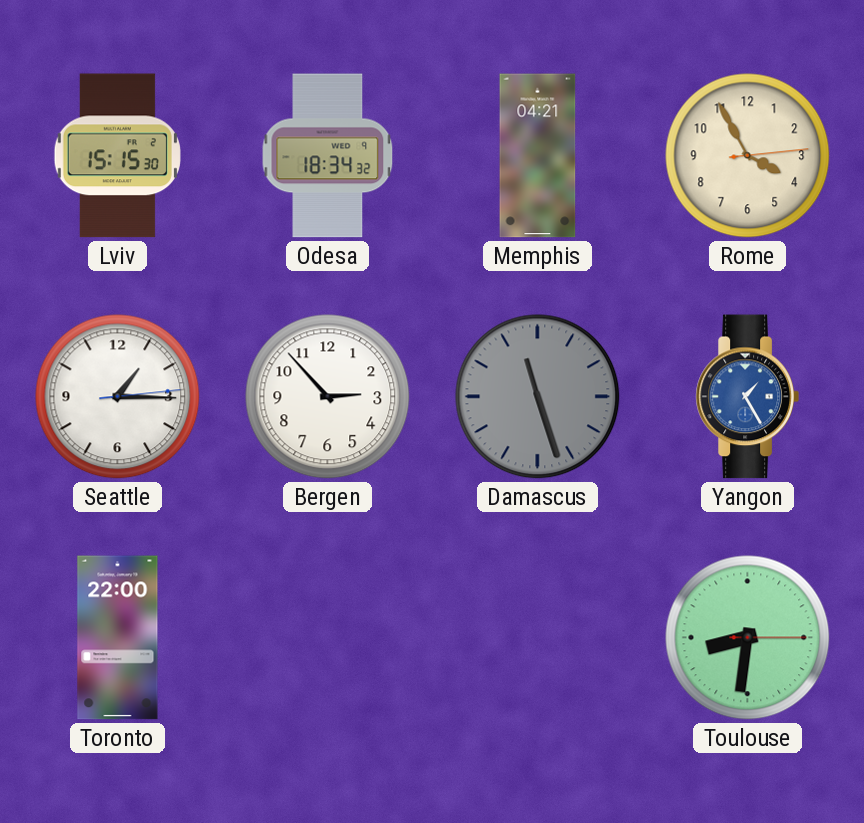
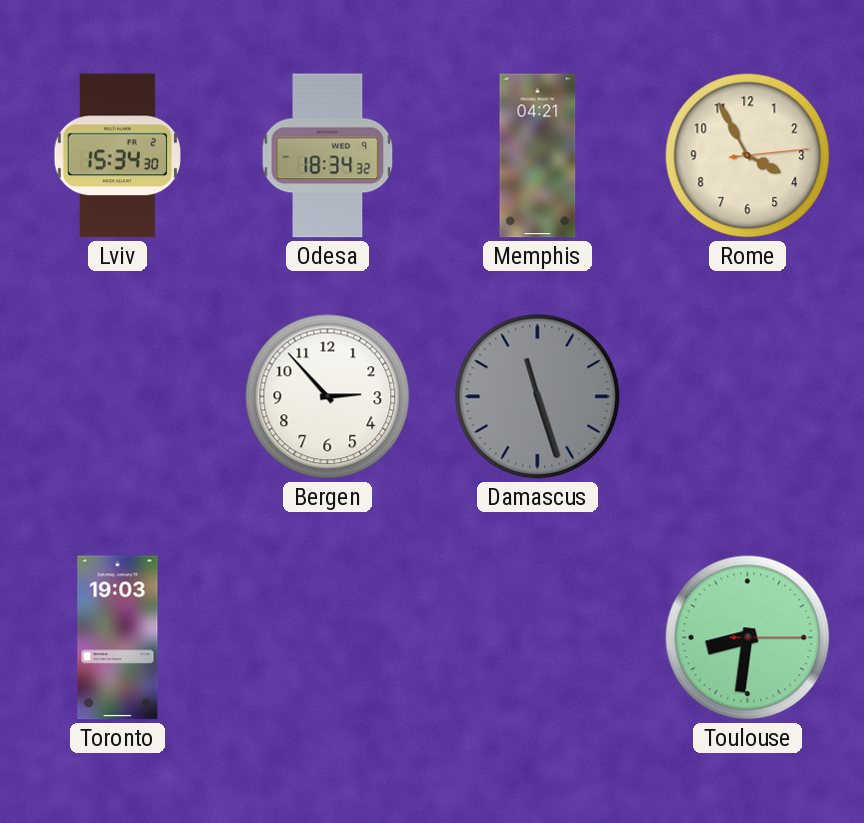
Lviv: 15:15 -> 15:34
Seattle: 1:15 -> none
Yangon: 1:25 -> none
Toronto: 22:00 -> 19:03
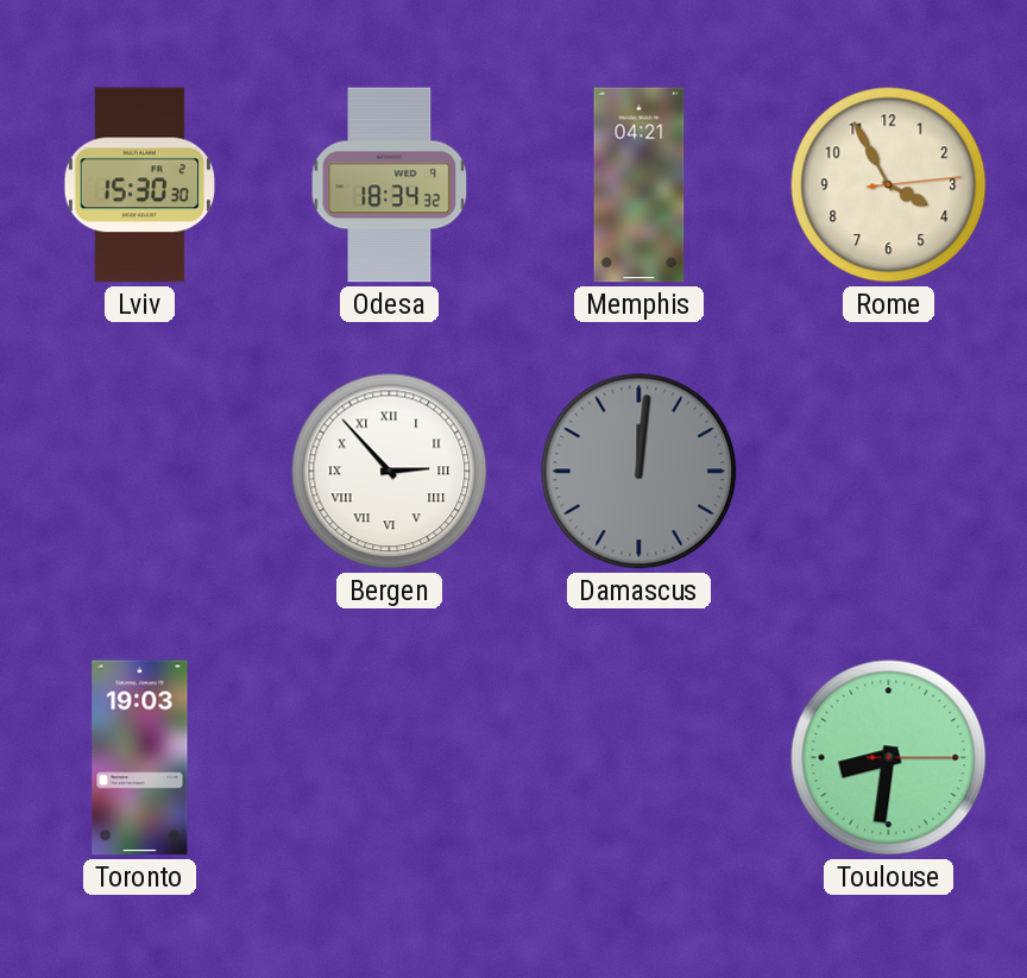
Lviv: 15:34 -> 15:30
Bergen numerals: Arabic -> Roman
Damascus: 11:27 -> 12:01
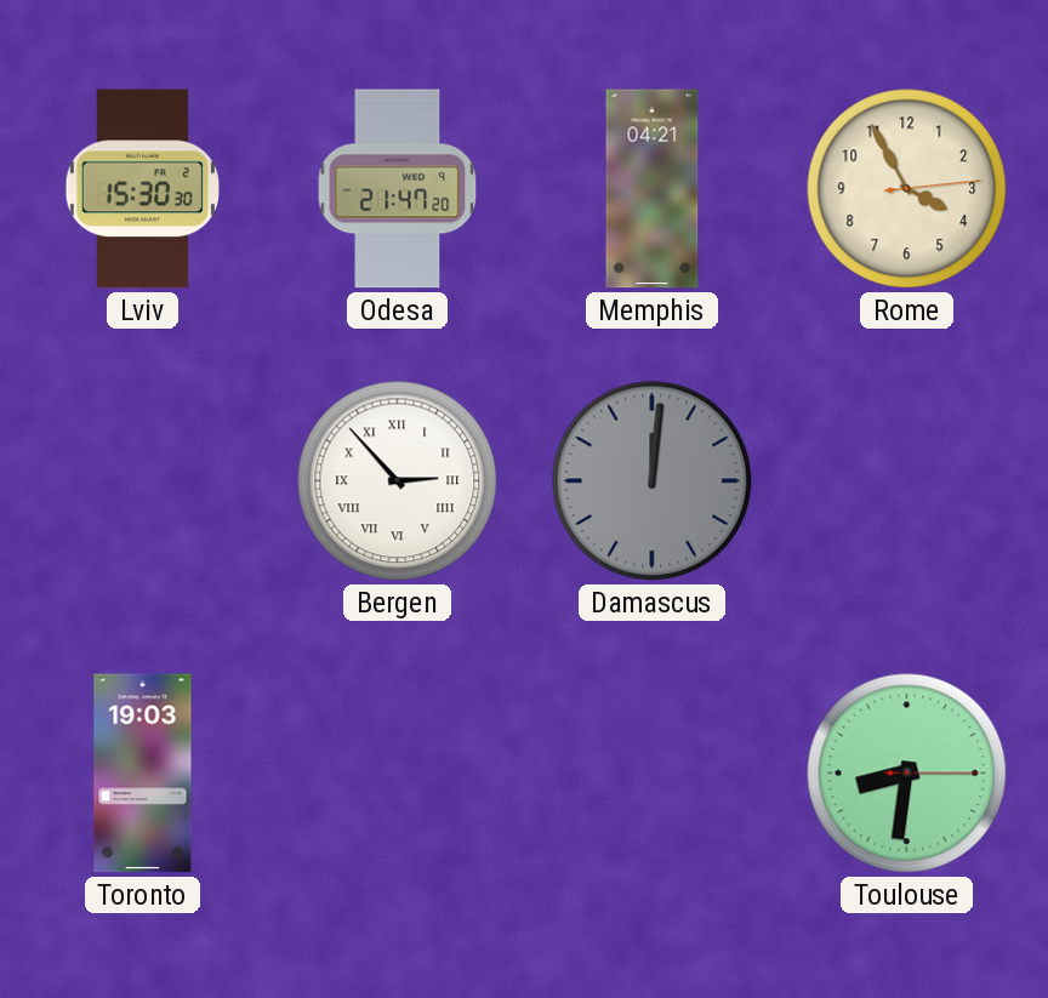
Odesa: 18:34 -> 21:47
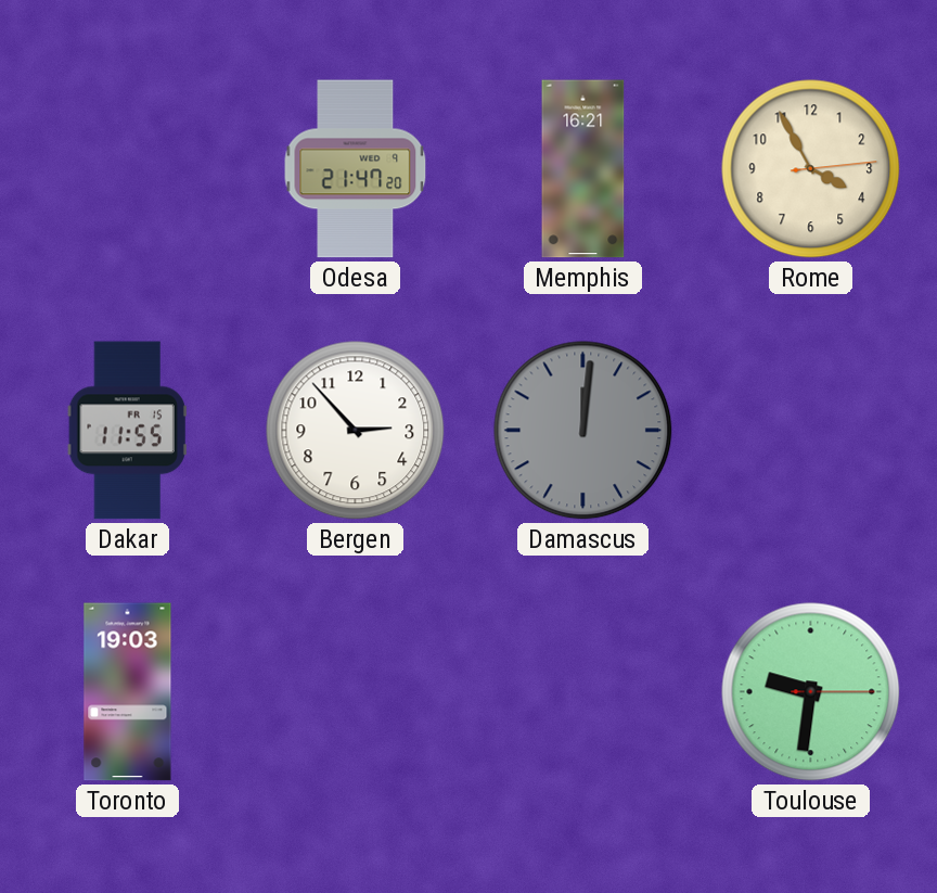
Lviv: 15:30 -> none
Memphis: 04:21 -> 16:21
Dakar: none -> 11:55
Bergen numerals: Roman -> Arabic
Toulouse: 8:31 -> 9:31
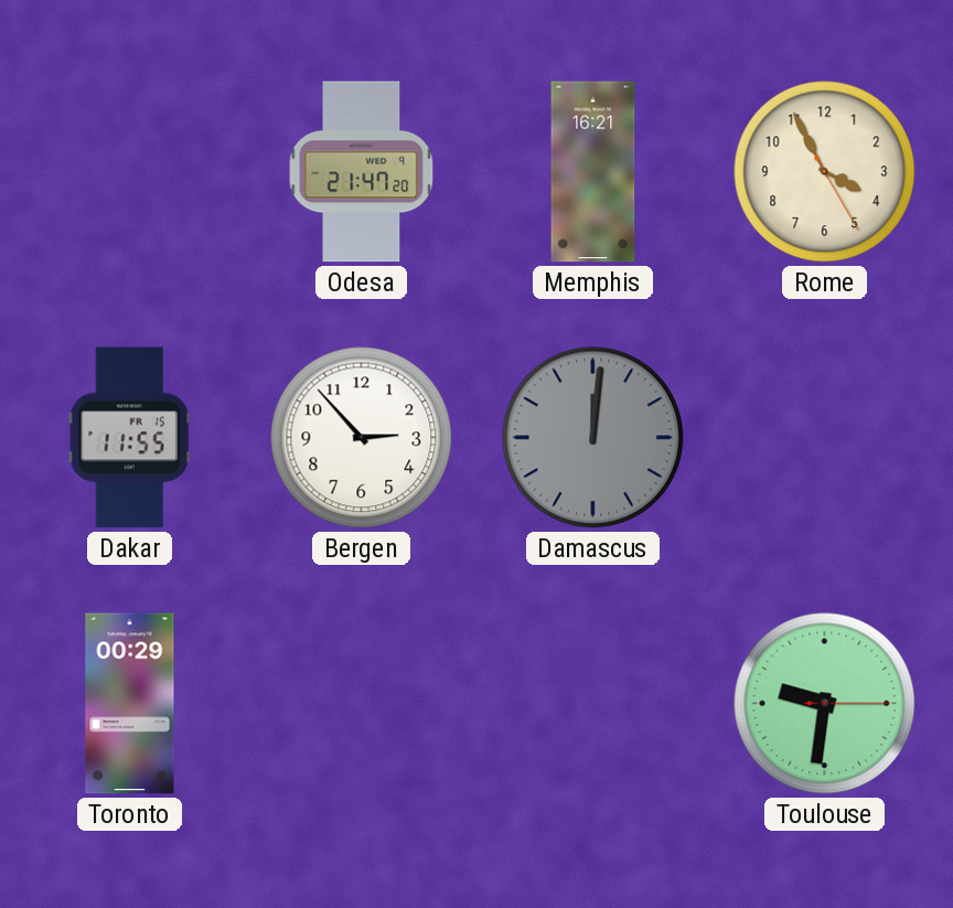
Rome: 3:55:14 -> 3:55:25
Toronto: 19:03 -> 00:29
